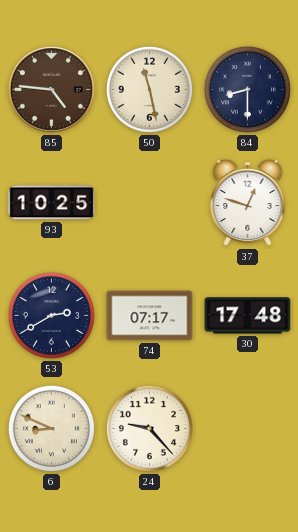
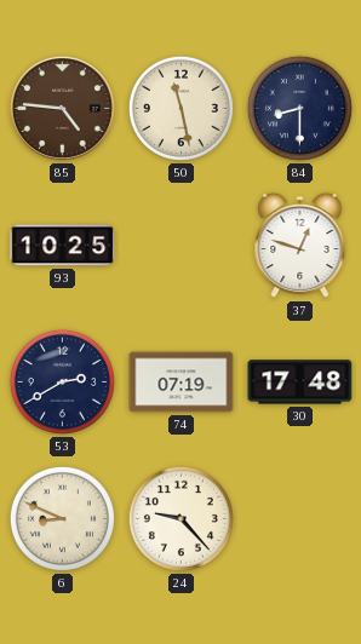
74: 07:17 -> 07:19
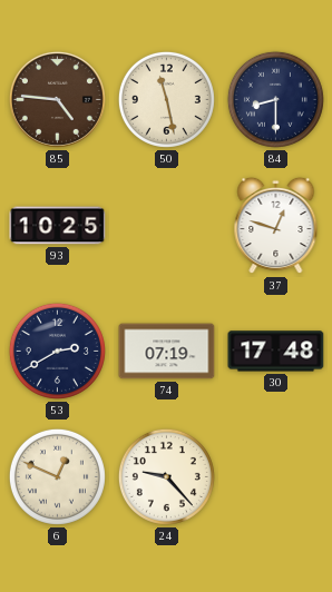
6: 8:49 -> 12:49
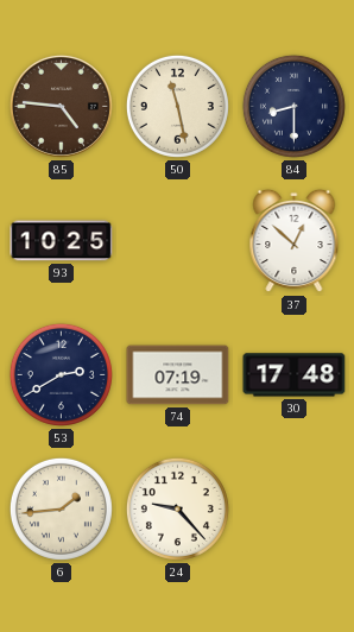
37: 12:48 -> 12:52
6: 12:49 -> 1:44
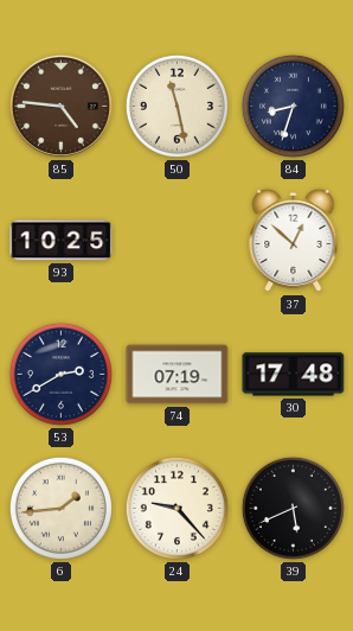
84: 8:30 -> 8:33
39: none -> 5:41
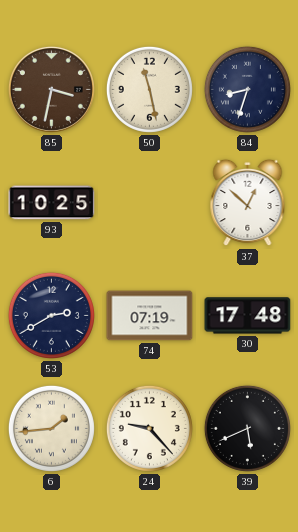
85: 4:46 -> 3:32
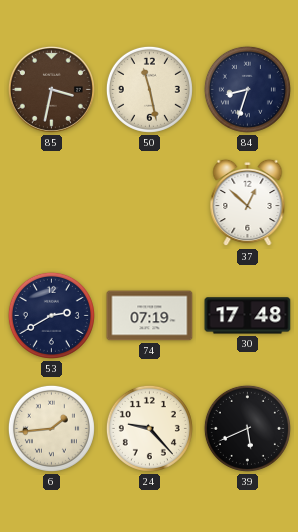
93: 10:25 -> none
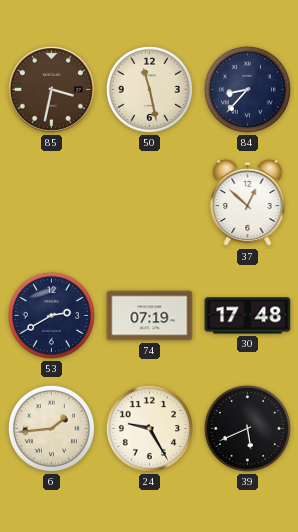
84: 8:33 -> 8:37
24: 9:23 -> 9:25
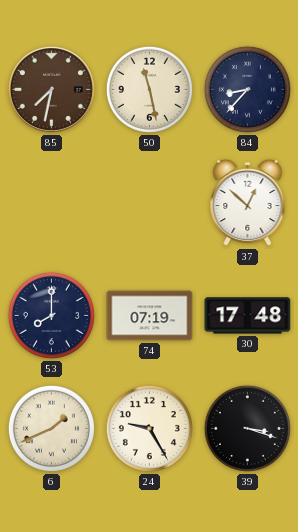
85: 3:32 -> 7:32
53: 2:40 -> 8:00
6: 1:44 -> 1:41
39: 5:41 -> 3:18
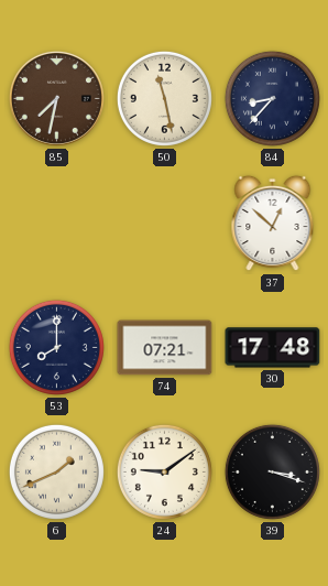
74: 07:19 -> 07:21
24: 9:25 -> 9:09
